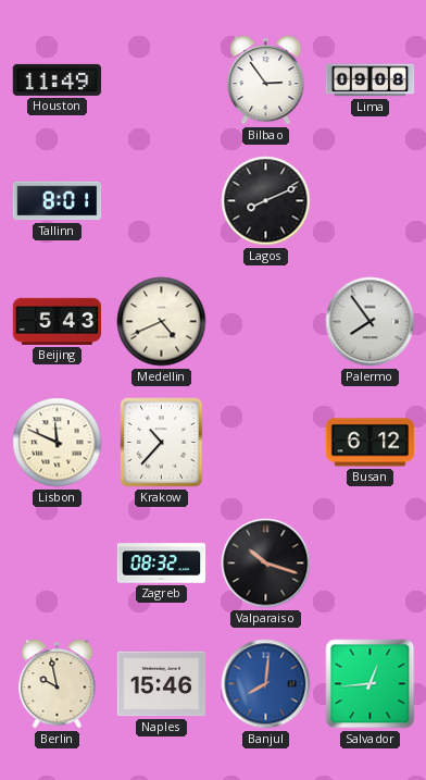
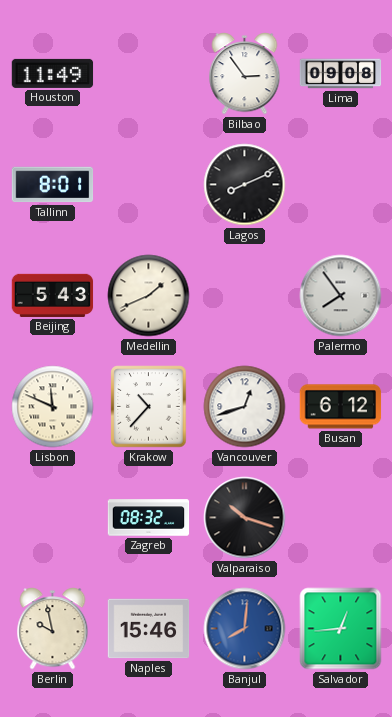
Medellin: 4:41 -> 1:41
Vancouver: none -> 12:42
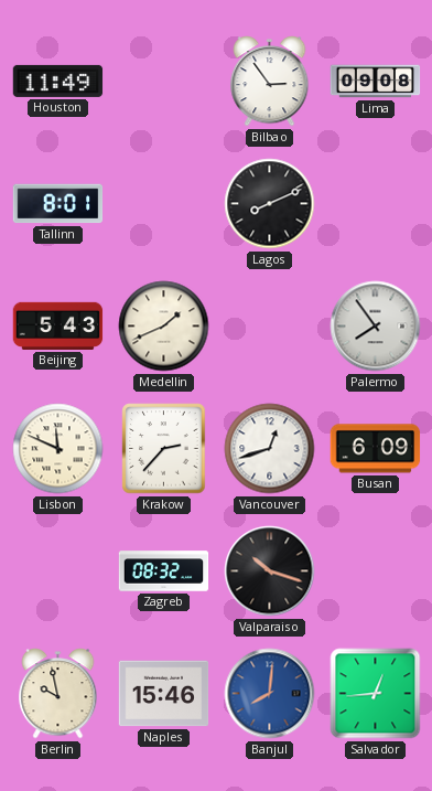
Krakow: 10:37 -> 2:37
Busan: 6:12 -> 6:09
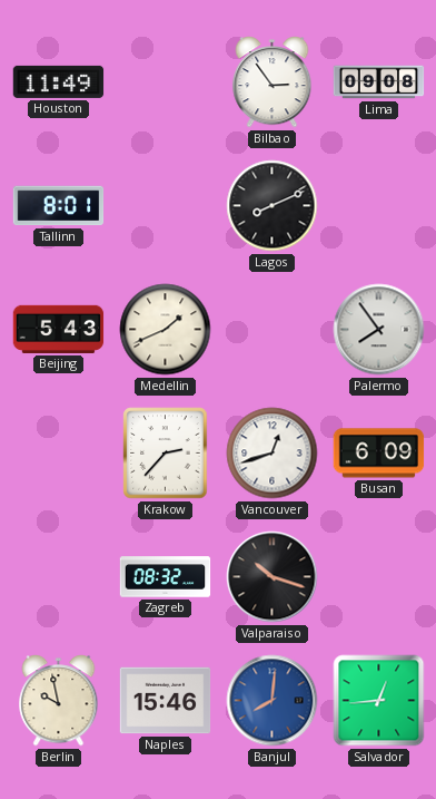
Lisbon: 11:49 -> none
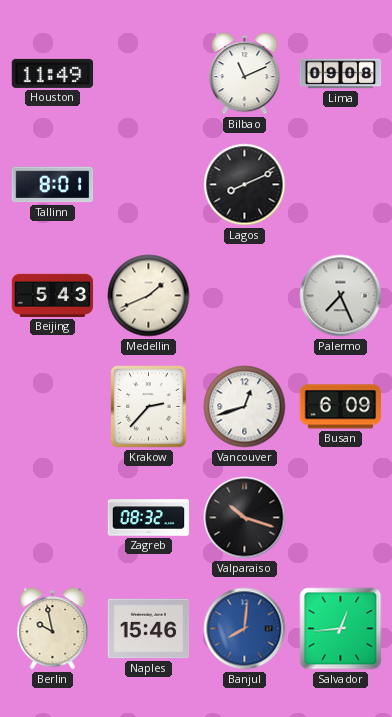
Bilbao: 2:54 -> 11:11
Palermo: 7:54 -> 7:26
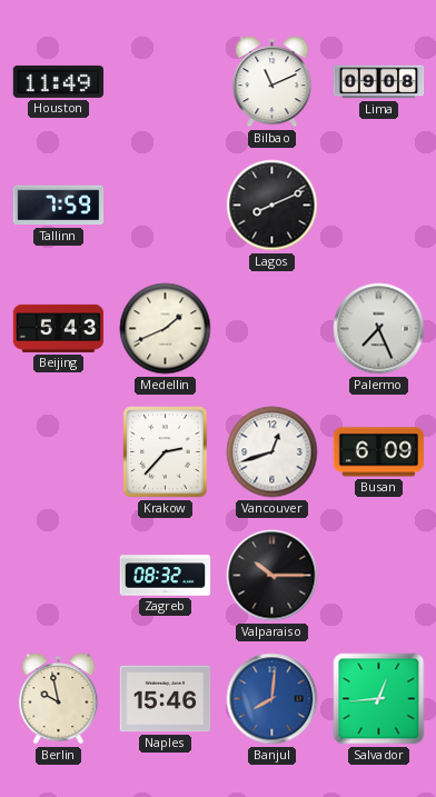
Tallinn: 8:01 -> 7:59
Valparaiso: 10:18 -> 10:15
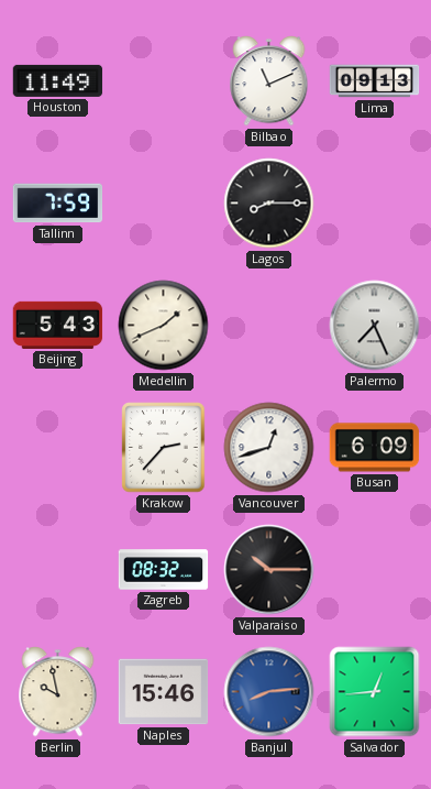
Lima: 09:08 -> 09:13
Lagos: 8:11 -> 8:15
Banjul: 8:01 -> 8:14
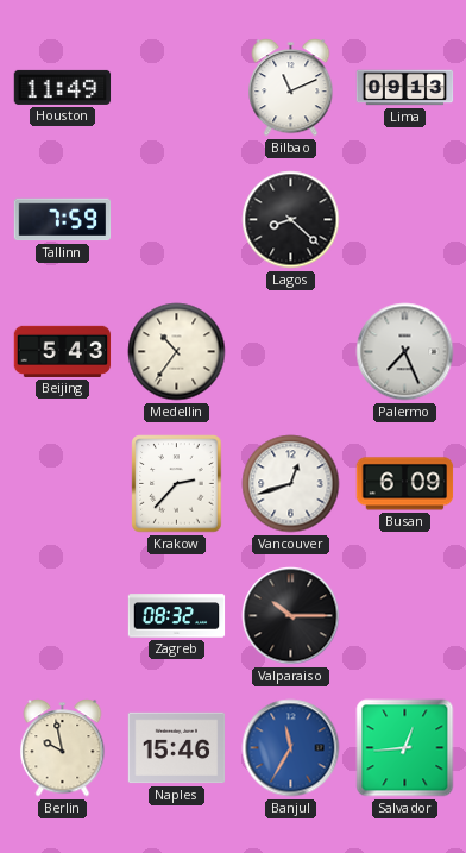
Lagos: 8:15 -> 8:22
Medellin: 1:41 -> 10:36
Banjul: 8:14 -> 11:35
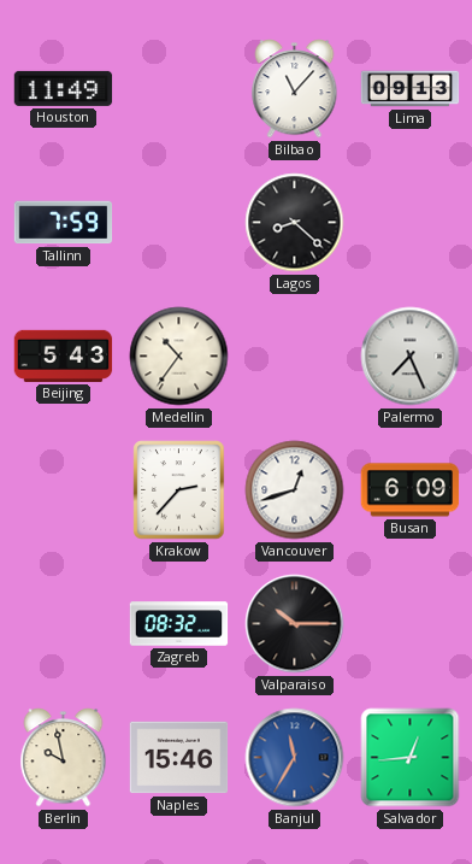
Bilbao: 11:11 -> 11:07
